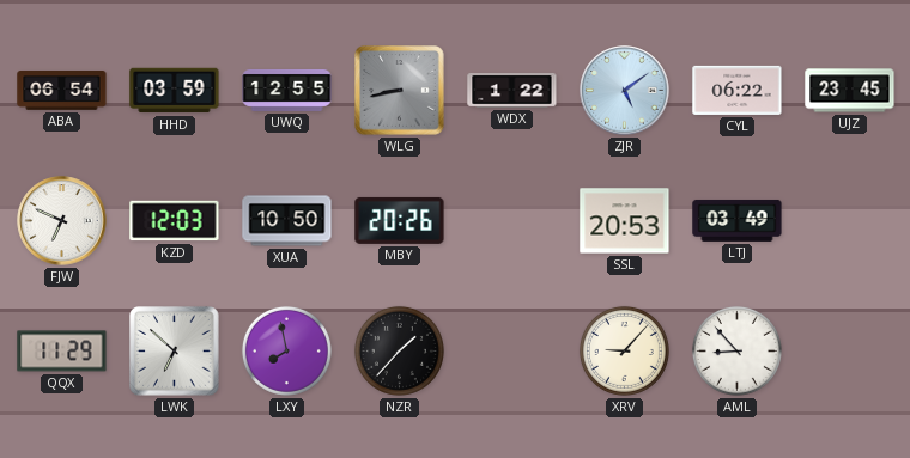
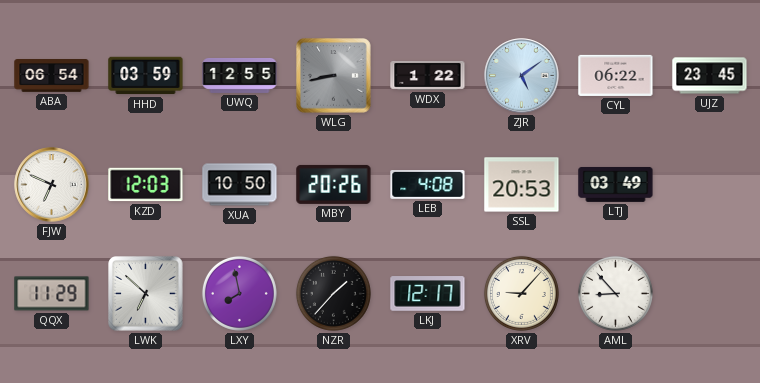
LEB: none -> 4:08
LKJ: none -> 12:17
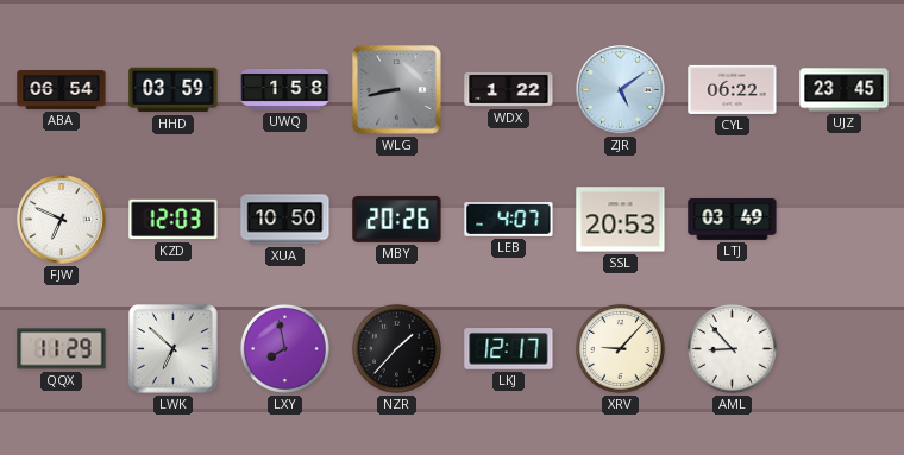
UWQ: 12:55 -> 1:58
LEB: 4:08 -> 4:07
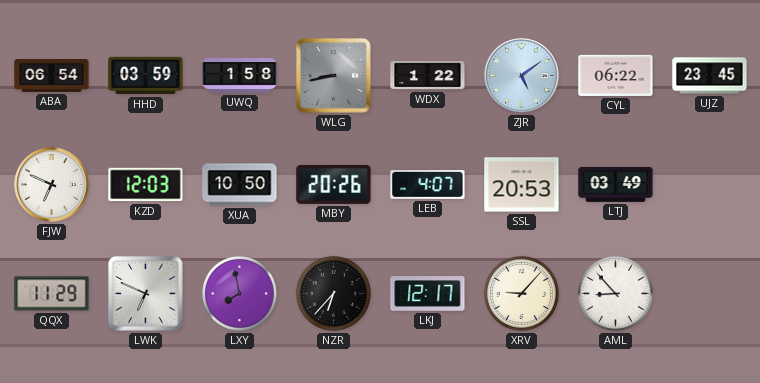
LWK: 6:52 -> 6:49
NZR: 1:37 -> 6:37
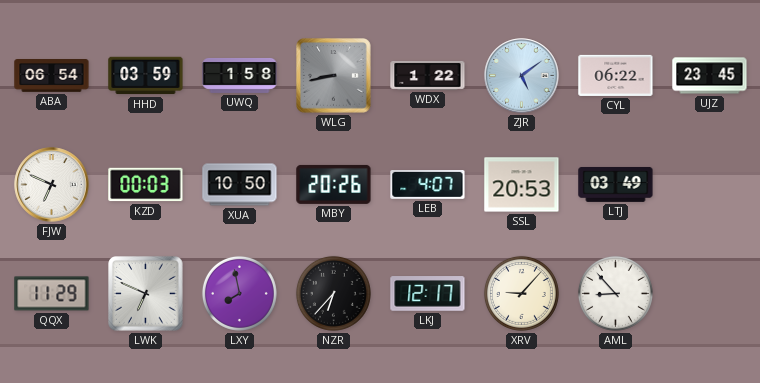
KZD: 12:03 -> 00:03
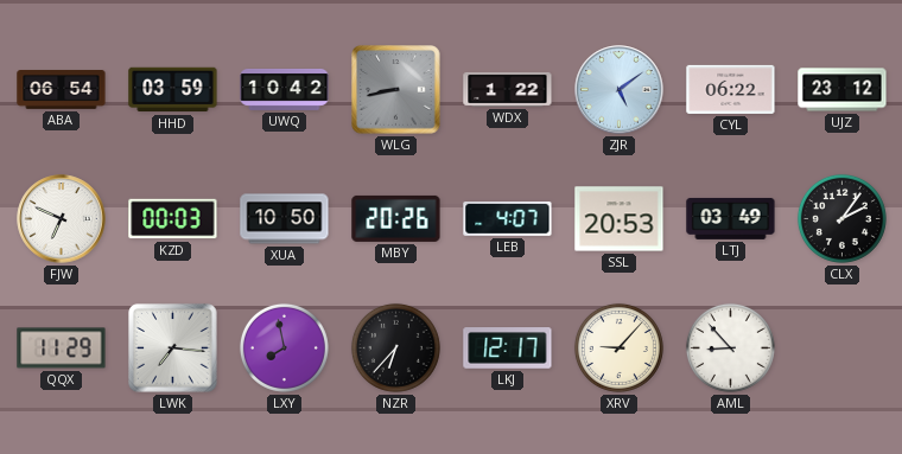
UWQ: 1:58 -> 10:42
UJZ: 23:45 -> 23:12
CLX: none -> 2:06
LWK: 6:49 -> 7:16
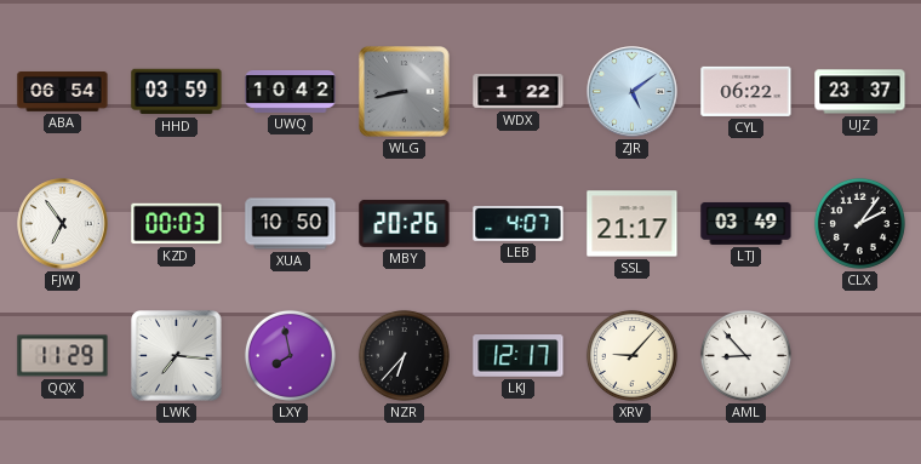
UJZ: 23:12 -> 23:37
FJW: 6:49 -> 6:54
SSL: 20:53 -> 21:17
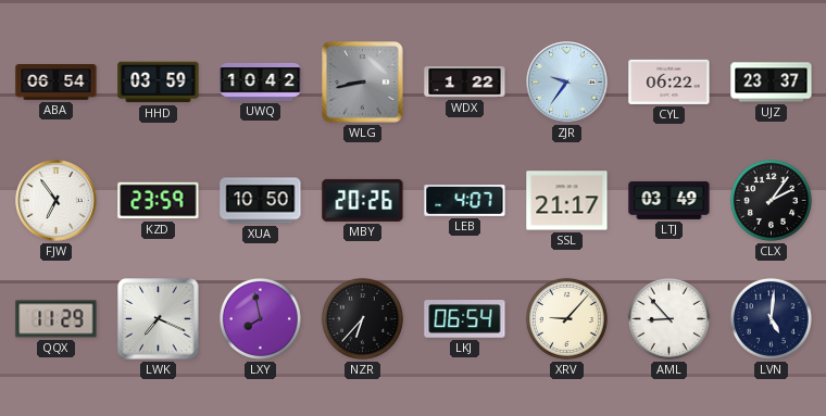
ZJR: 5:09 -> 9:36
KZD: 00:03 -> 23:59
LWK: 7:16 -> 7:19
LKJ: 12:17 -> 06:54
LVN: none -> 5:01
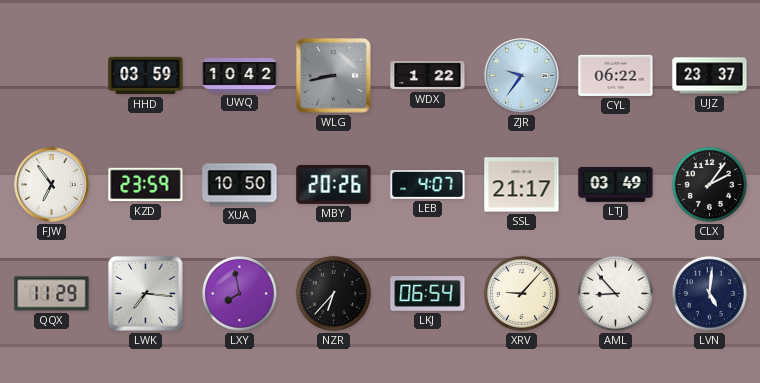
ABA: 06:54 -> none
LWK: 7:19 -> 7:16
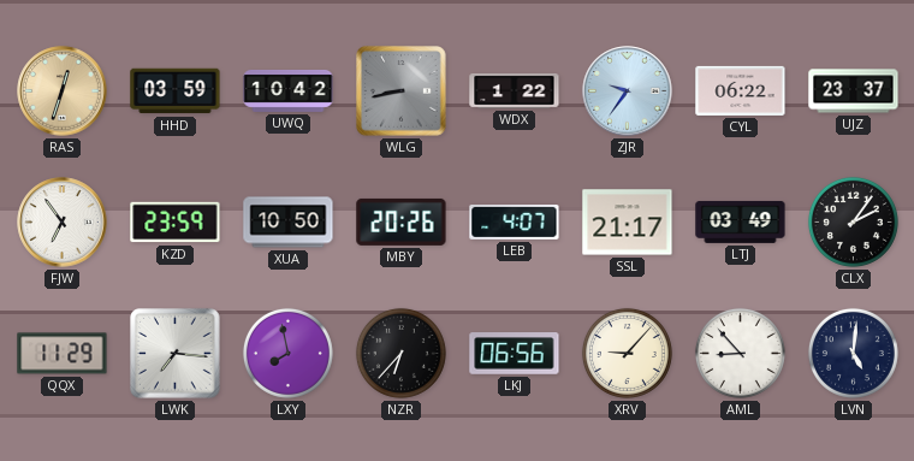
RAS: none -> 12:33
LKJ: 06:54 -> 06:56
